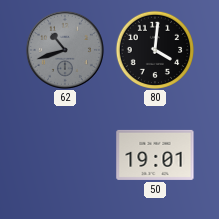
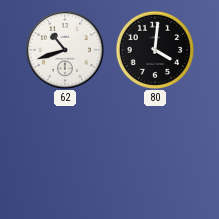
62 dial: grey -> white
50: 19:01 -> none
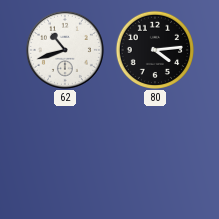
80: 4:01 -> 4:14
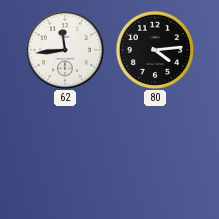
62: 10:42 -> 11:44
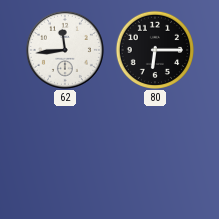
80: 4:14 -> 6:15
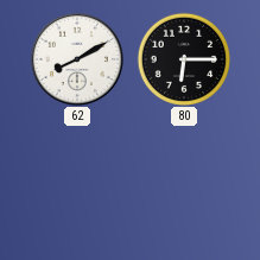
62: 11:44 -> 8:10
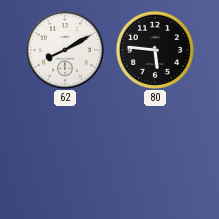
80: 6:15 -> 5:46
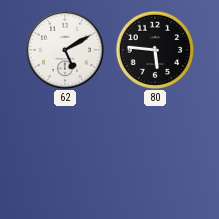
62: 8:10 -> 5:10
